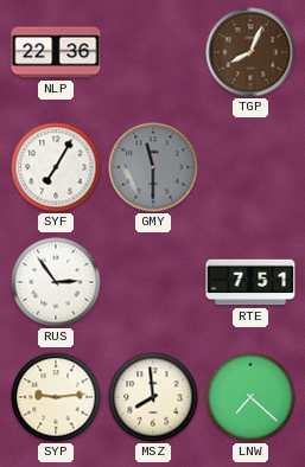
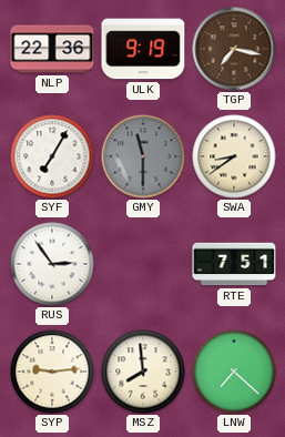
ULK: none -> 9:19
TGP: 8:04 -> 7:17
SWA: none -> 8:39
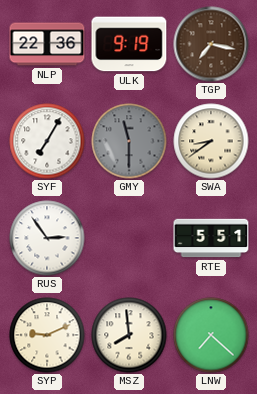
RTE: 7:51 -> 5:51
SYP: 9:14 -> 9:11
